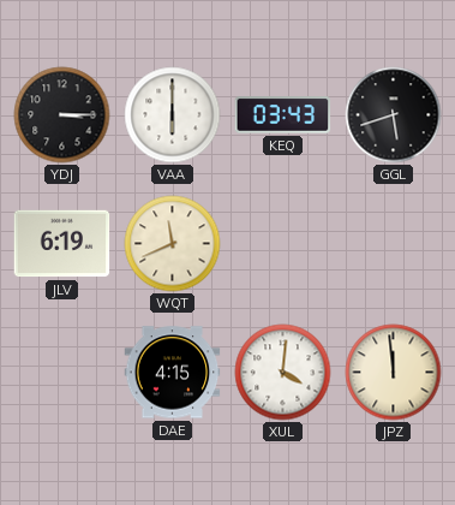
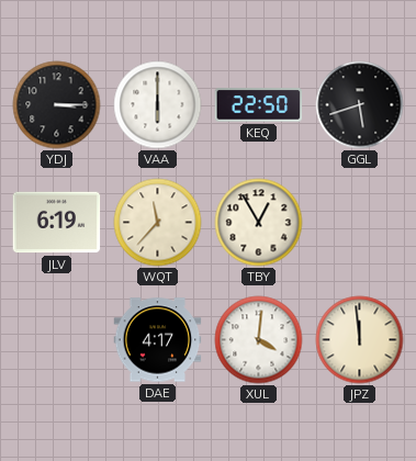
KEQ: 03:43 -> 22:50
WQT: 11:41 -> 11:37
TBY: none -> 12:55
DAE: 4:15 -> 4:17
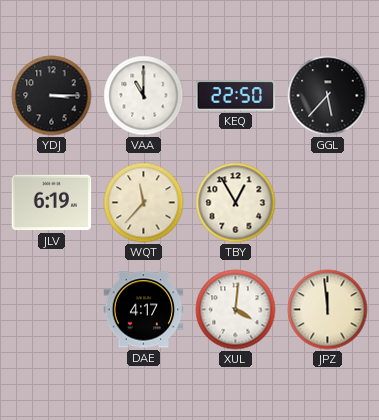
VAA: 6:00 -> 11:00
GGL: 5:42 -> 5:37
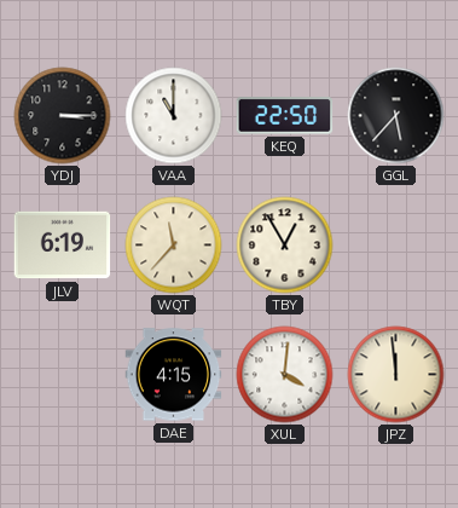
DAE: 4:17 -> 4:15
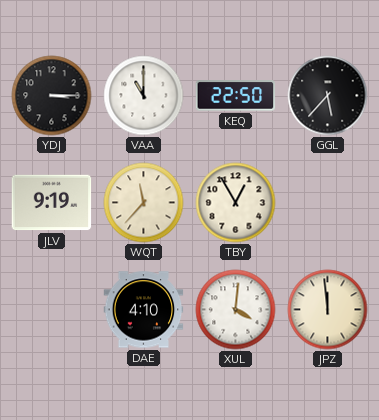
JLV: 6:19 -> 9:19
DAE: 4:15 -> 4:10
